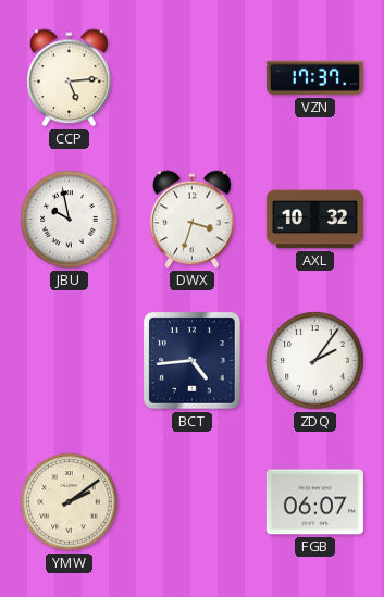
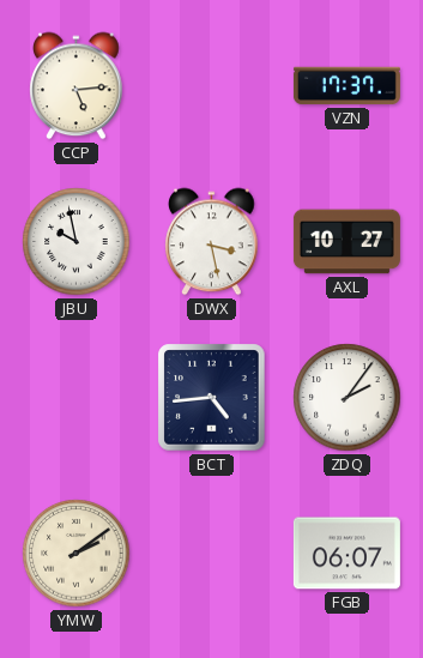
DWX: 3:33 -> 3:28
AXL: 10:32 -> 10:27
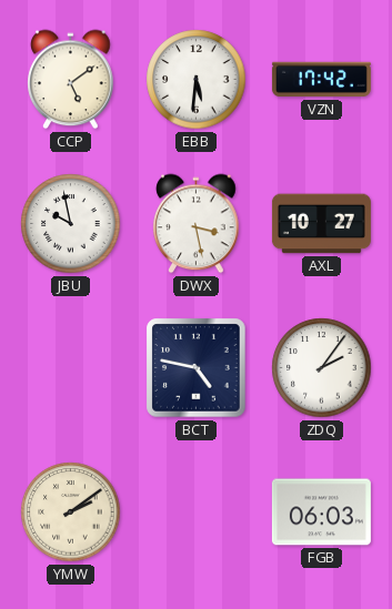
CCP: 5:14 -> 5:09
EBB: none -> 5:31
VZN: 17:37 -> 17:42
BCT: 4:44 -> 4:47
FGB: 06:07 -> 06:03
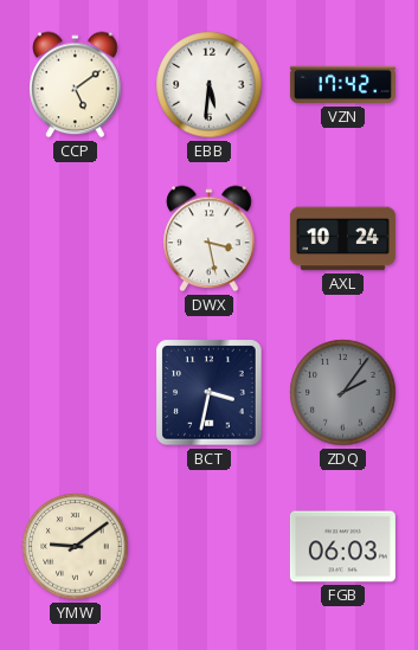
JBU: 9:58 -> none
AXL: 10:27 -> 10:24
BCT: 4:47 -> 3:32
ZDQ dial: white -> grey
YMW: 2:09 -> 9:09
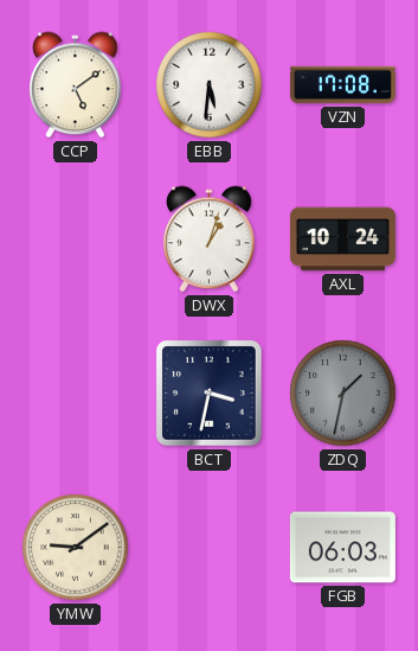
VZN: 17:42 -> 17:08
DWX: 3:28 -> 1:03
ZDQ: 2:06 -> 1:32
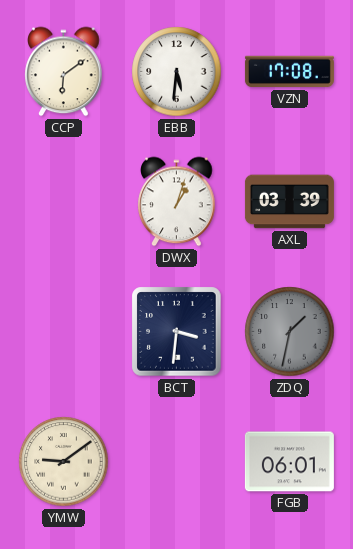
CCP: 5:09 -> 6:09
AXL: 10:24 -> 03:39
BCT: 3:32 -> 3:31
FGB: 06:03 -> 06:01
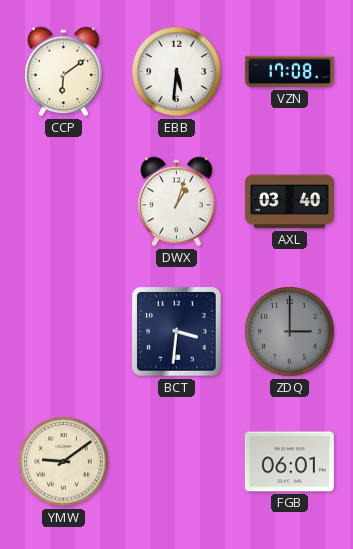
AXL: 03:39 -> 03:40
ZDQ: 1:32 -> 3:00
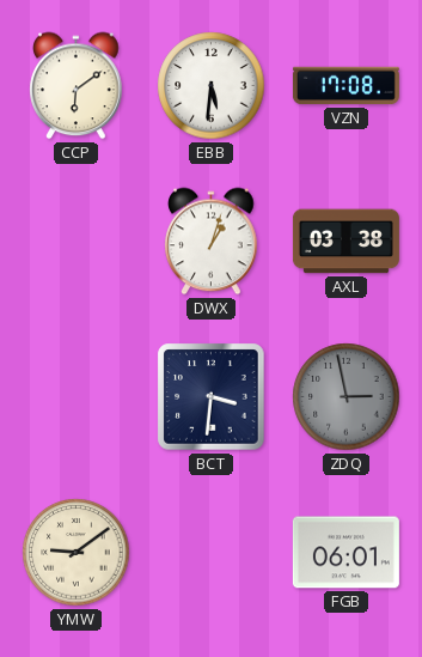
AXL: 03:40 -> 03:38
ZDQ: 3:00 -> 2:58
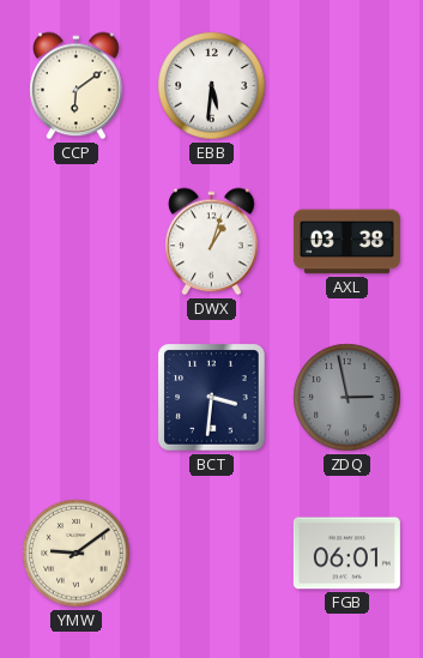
VZN: 17:08 -> none
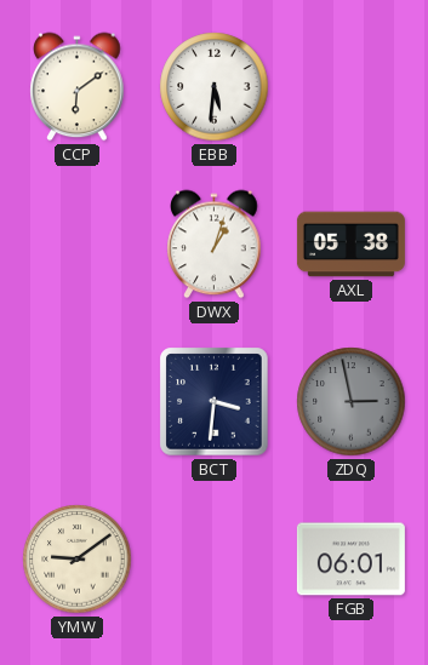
AXL: 03:38 -> 05:38
